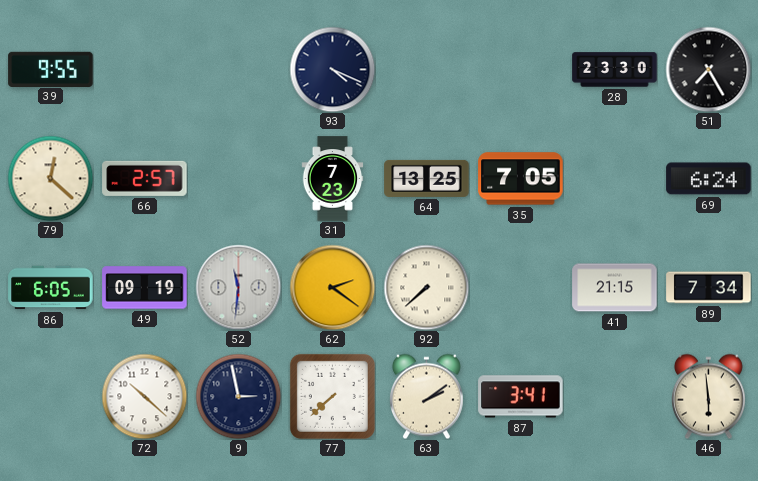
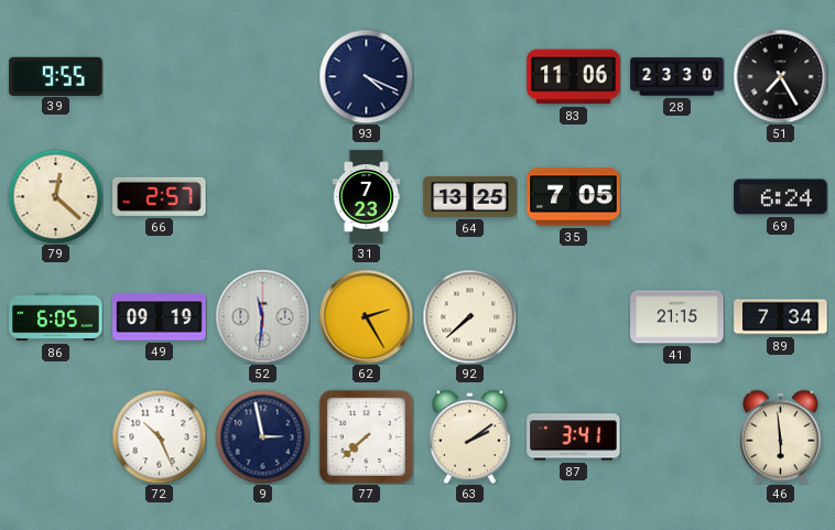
83: none -> 11:06
62: 2:21 -> 2:25
72: 10:22 -> 10:26
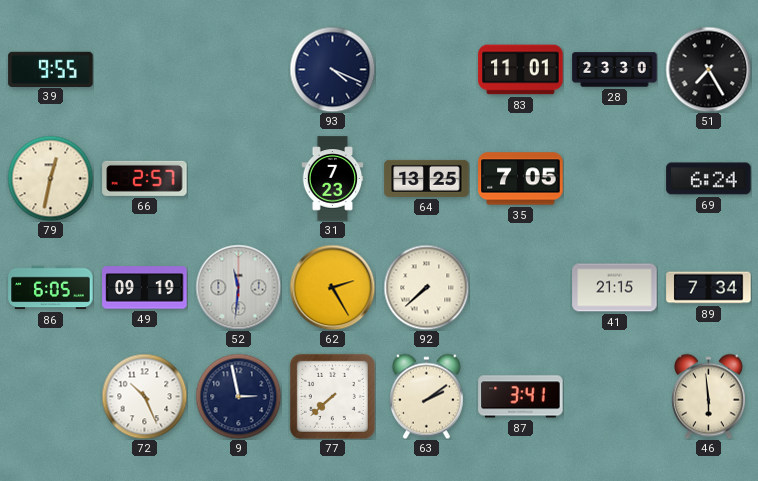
83: 11:06 -> 11:01
79: 12:22 -> 12:32
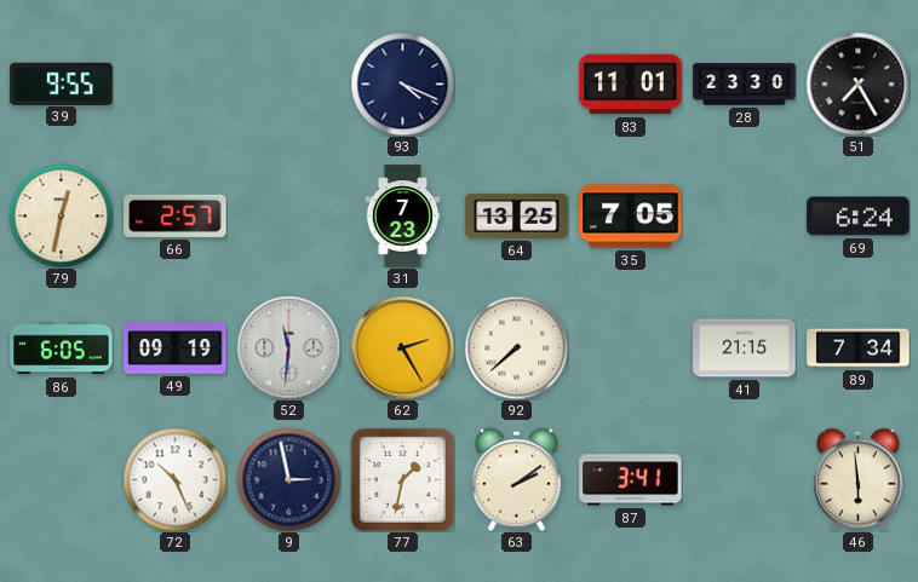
77: 7:38 -> 1:32
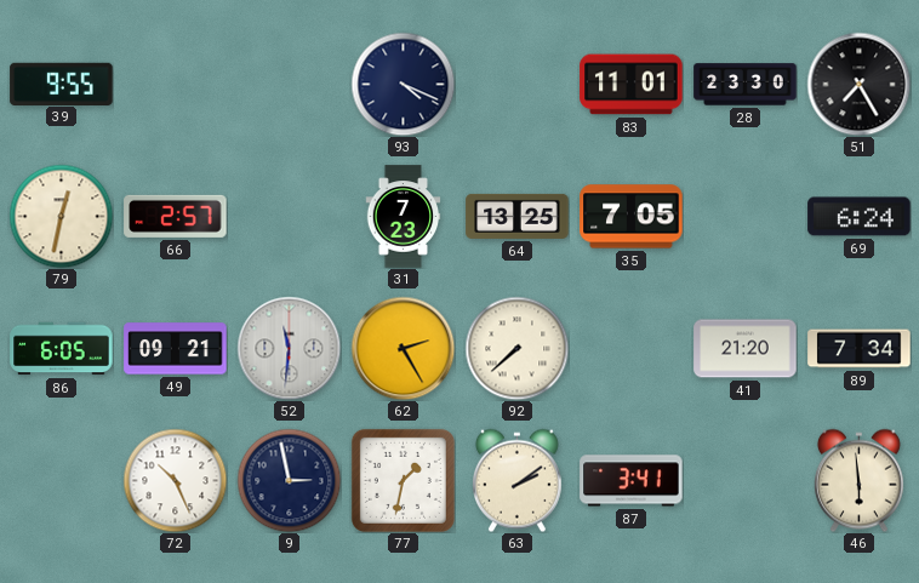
49: 09:19 -> 09:21
41: 21:15 -> 21:20
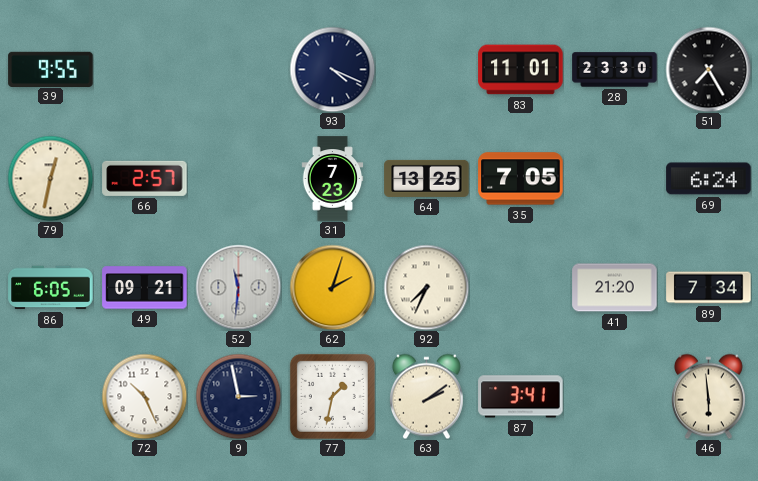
62: 2:25 -> 2:03
92: 7:38 -> 7:34
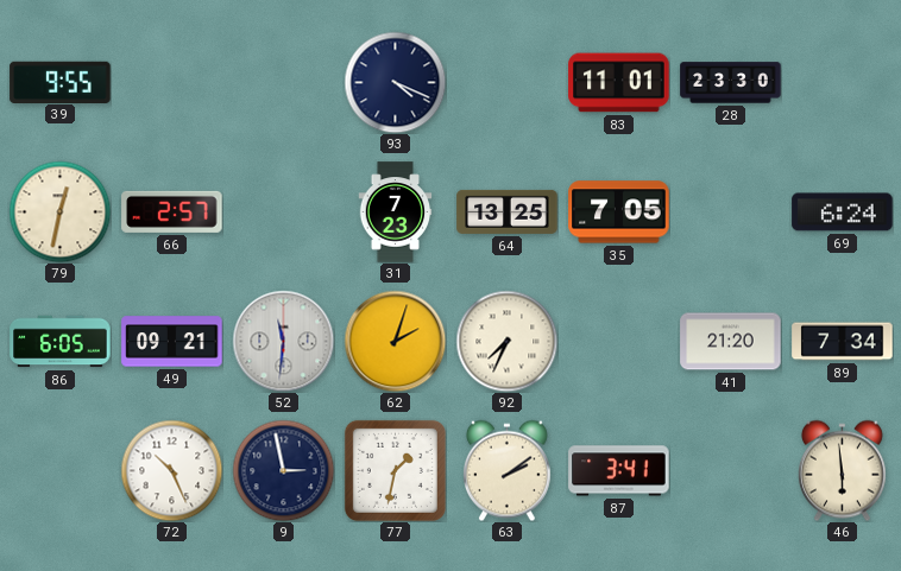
51: 7:25 -> none
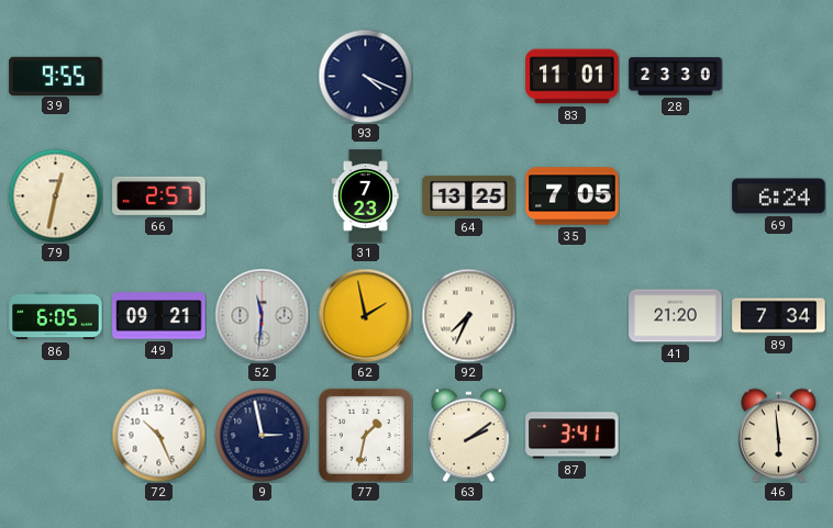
62: 2:03 -> 1:58
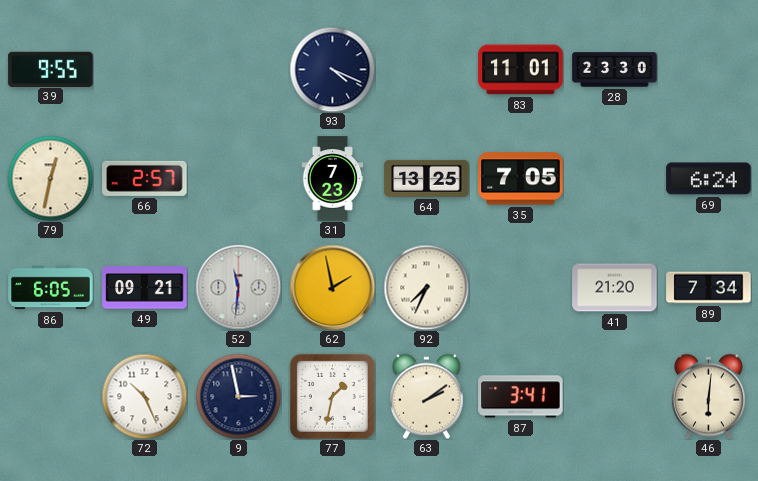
46: 5:59 -> 6:01
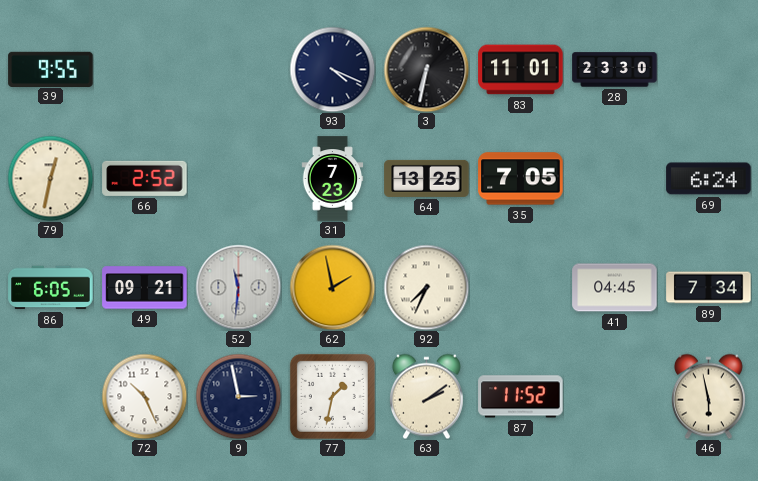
3: none -> 6:32
66: 2:57 -> 2:52
41: 21:20 -> 04:45
87: 3:41 -> 11:52
46: 6:01 -> 5:58
